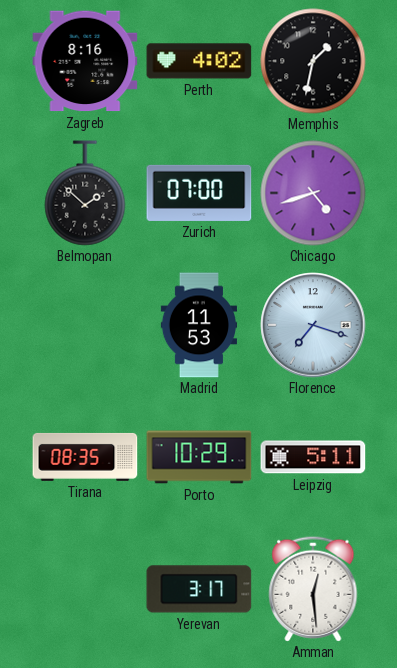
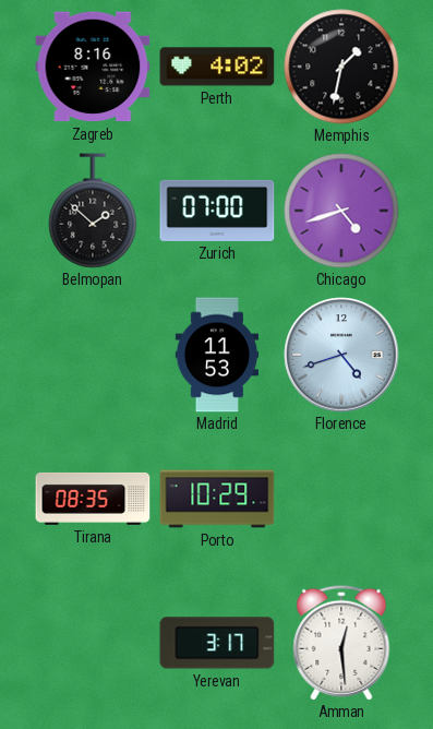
Florence: 7:18 -> 4:42
Leipzig: 5:11 -> none
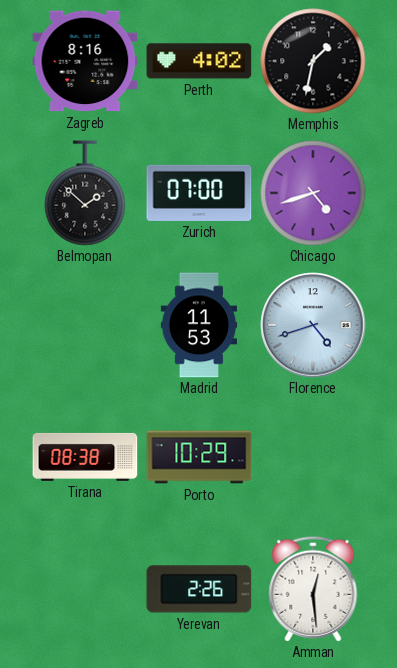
Tirana: 08:35 -> 08:38
Yerevan: 3:17 -> 2:26
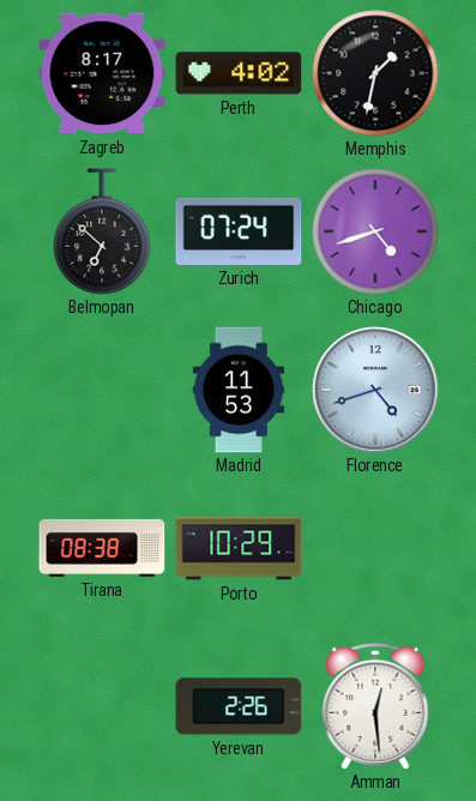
Zagreb: 8:16 -> 8:17
Belmopan: 1:52 -> 6:52
Zurich: 07:00 -> 07:24
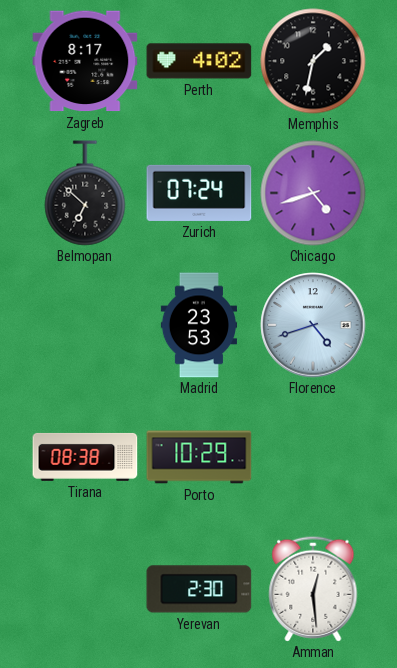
Madrid: 11:53 -> 23:53
Yerevan: 2:26 -> 2:30
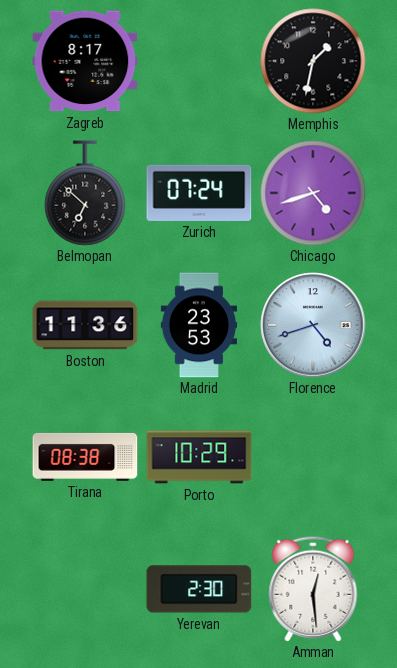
Perth: 4:02 -> none
Boston: none -> 11:36
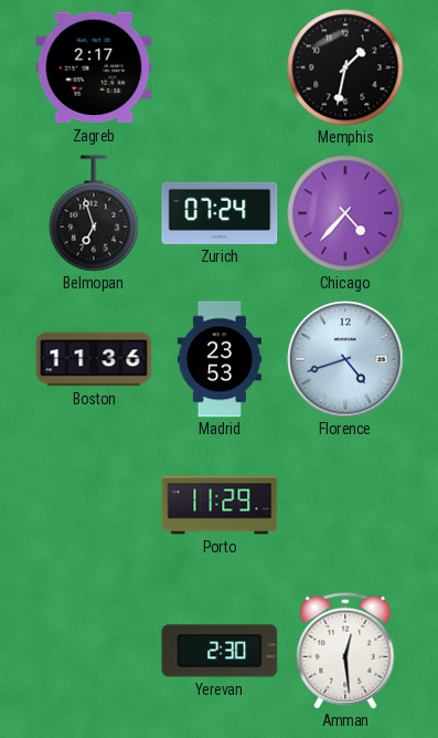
Zagreb: 8:17 -> 2:17
Belmopan: 6:52 -> 6:57
Chicago: 4:42 -> 4:37
Tirana: 08:38 -> none
Porto: 10:29 -> 11:29
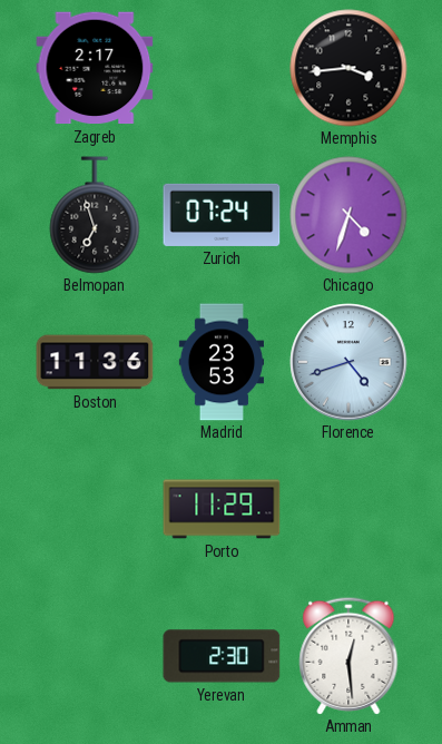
Memphis: 1:32 -> 3:44
Chicago: 4:37 -> 4:33
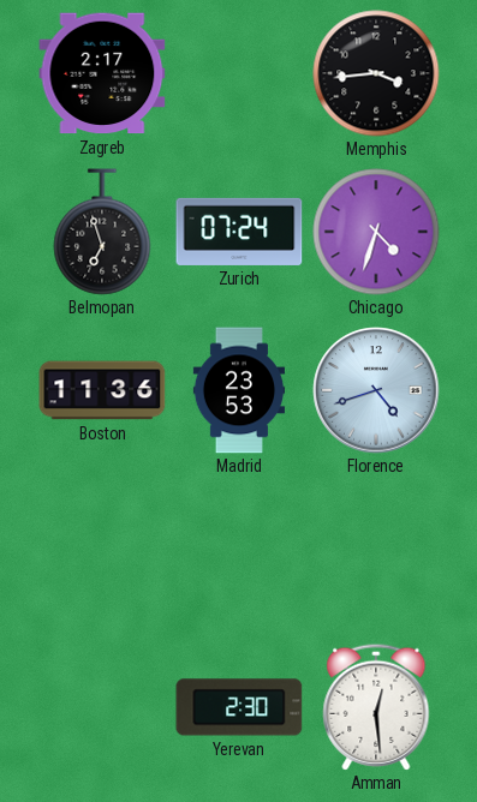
Porto: 11:29 -> none
